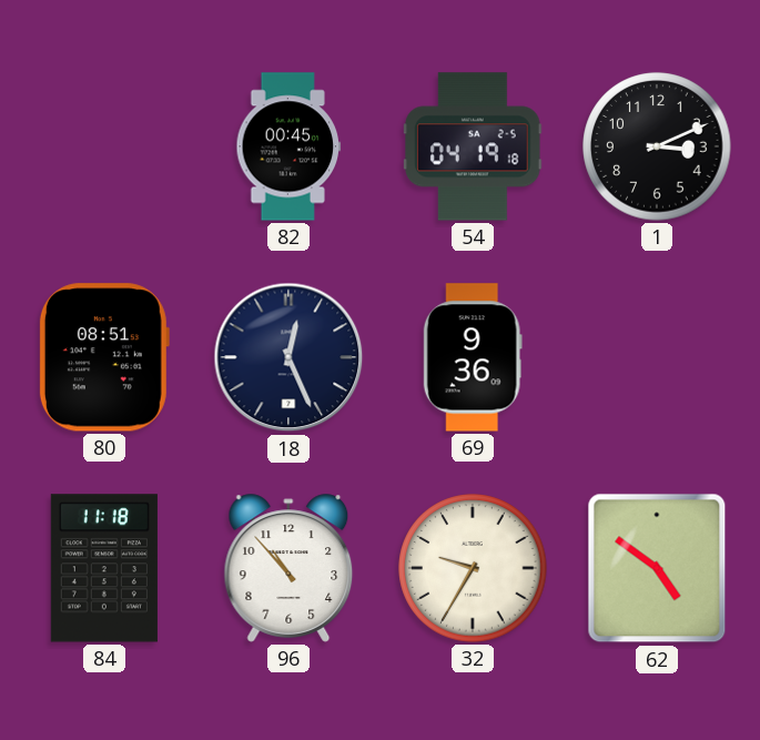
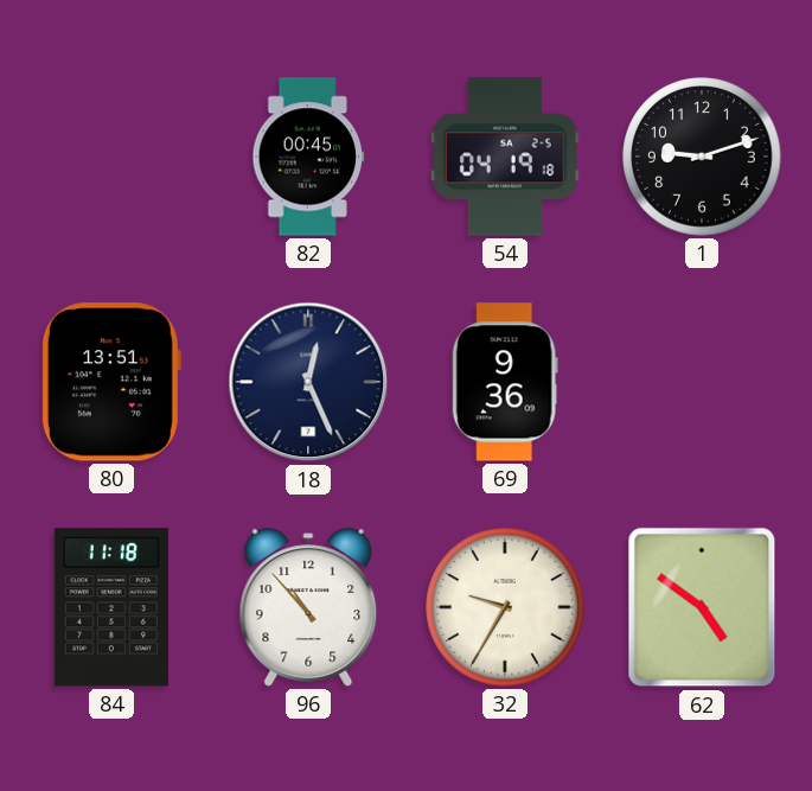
1: 3:11 -> 9:12
80: 08:51 -> 13:51
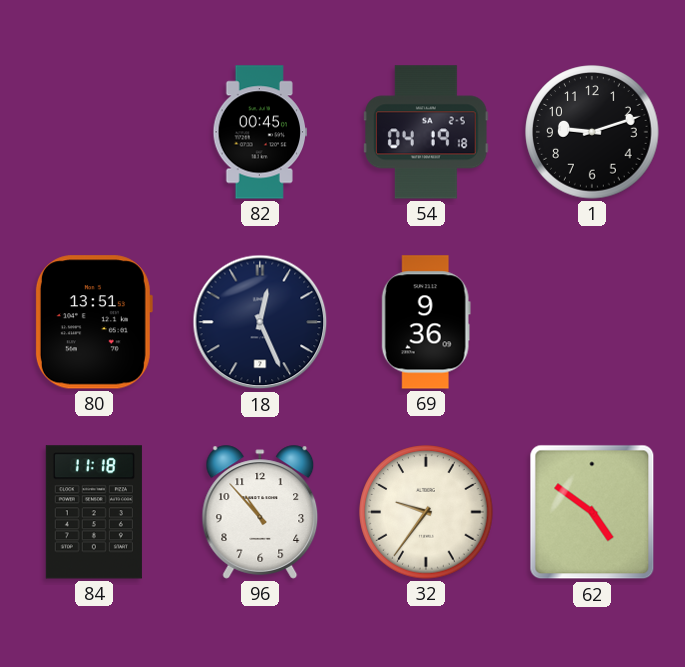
32: 9:35 -> 9:36
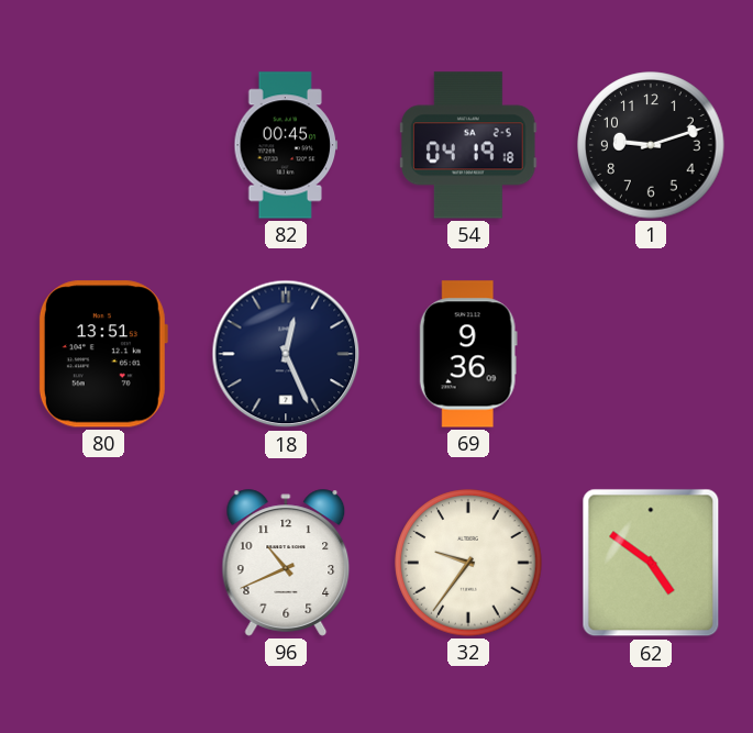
84: 11:18 -> none
96: 10:53 -> 10:41
